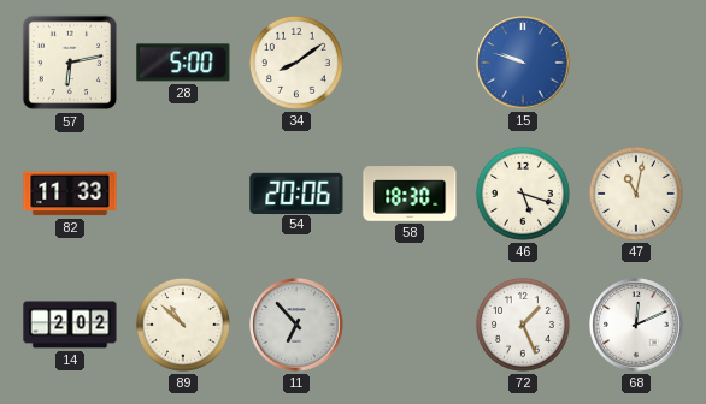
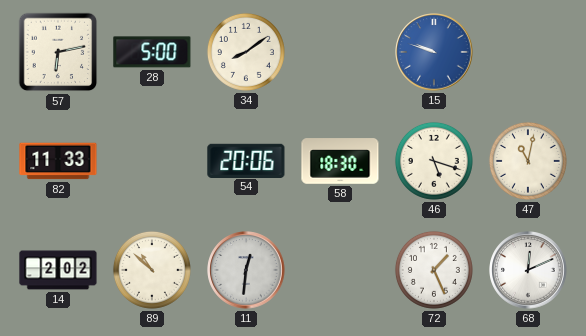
11: 6:53 -> 12:31
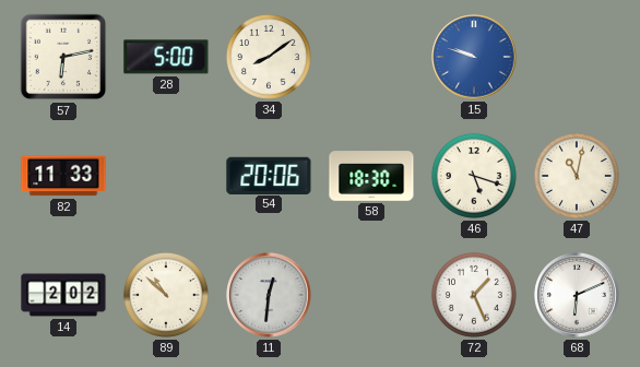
68: 12:11 -> 6:11
